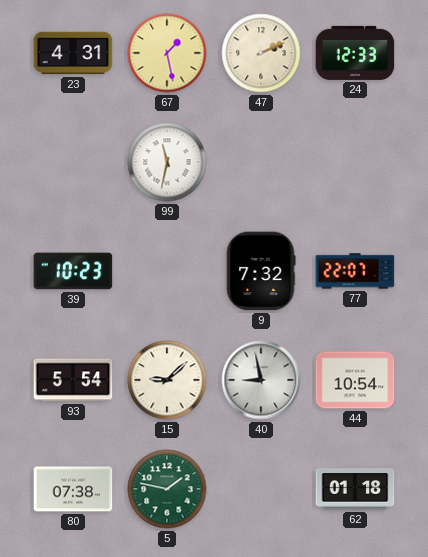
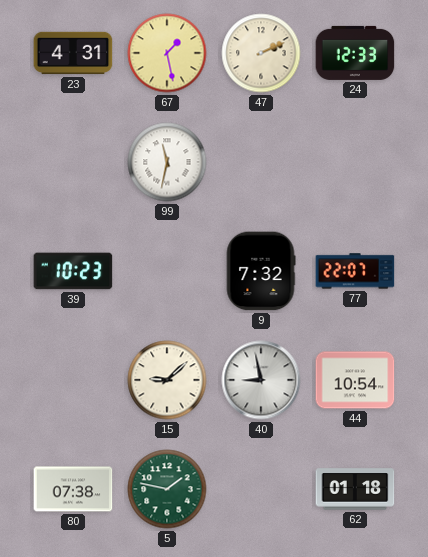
93: 5:54 -> none
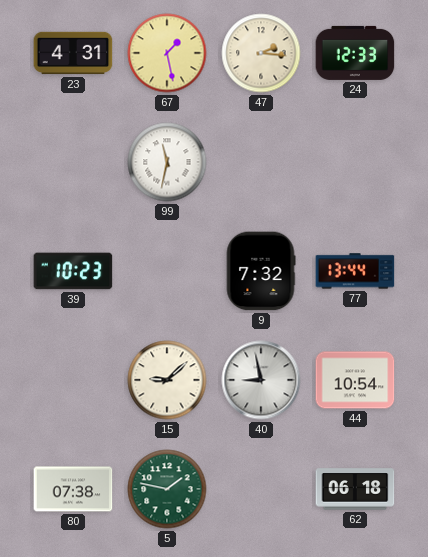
47: 2:11 -> 2:16
77: 22:07 -> 13:44
62: 01:18 -> 06:18
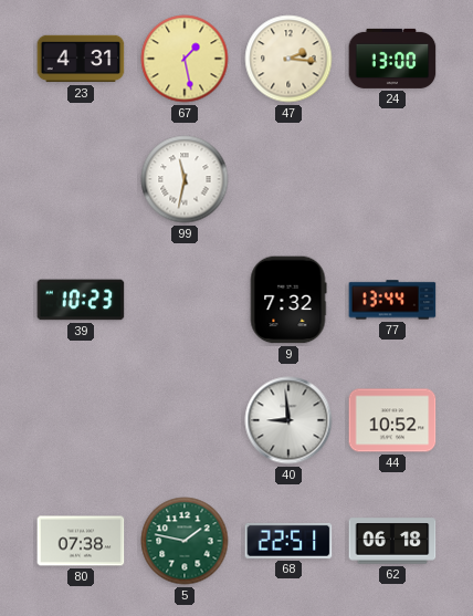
24: 12:33 -> 13:00
15: 9:08 -> none
40: 8:58 -> 8:59
44: 10:54 -> 10:52
68: none -> 22:51
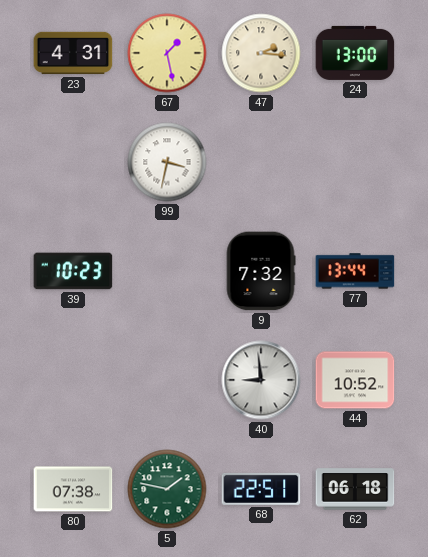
99: 11:32 -> 3:32
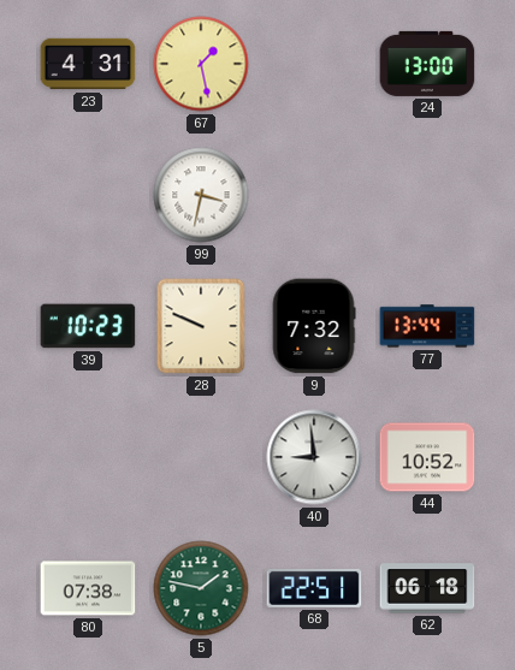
47: 2:16 -> none
28: none -> 9:49
